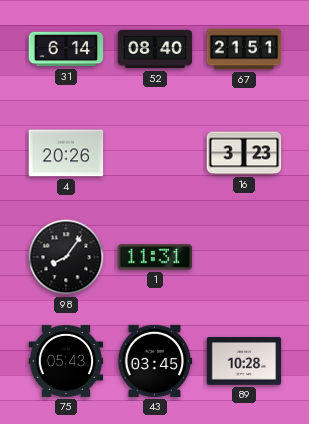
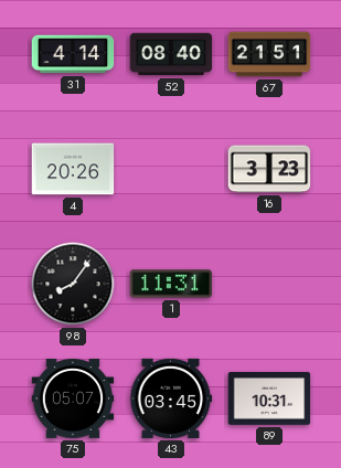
31: 6:14 -> 4:14
75: 05:43 -> 05:07
89: 10:28 -> 10:31
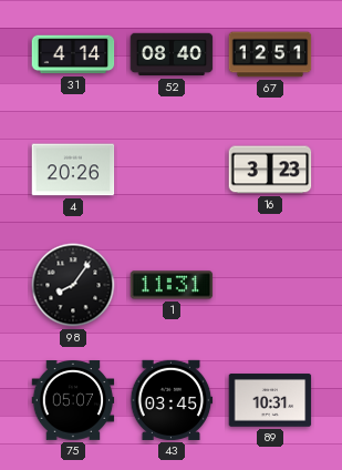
67: 21:51 -> 12:51
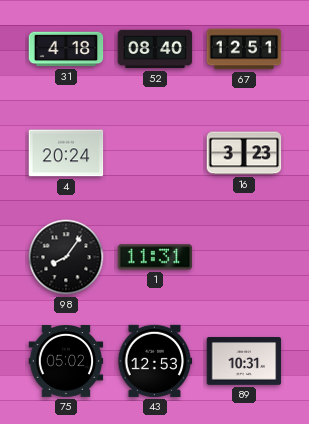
31: 4:14 -> 4:18
4: 20:26 -> 20:24
75: 05:07 -> 05:02
43: 03:45 -> 12:53
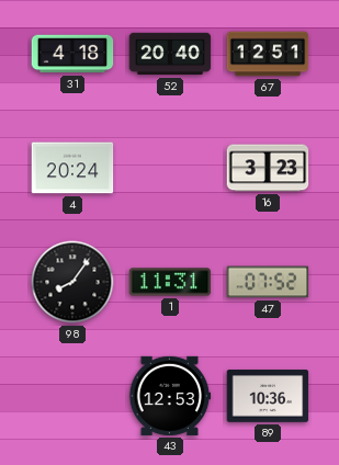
52: 08:40 -> 20:40
47: none -> 07:52
75: 05:02 -> none
89: 10:31 -> 10:36
